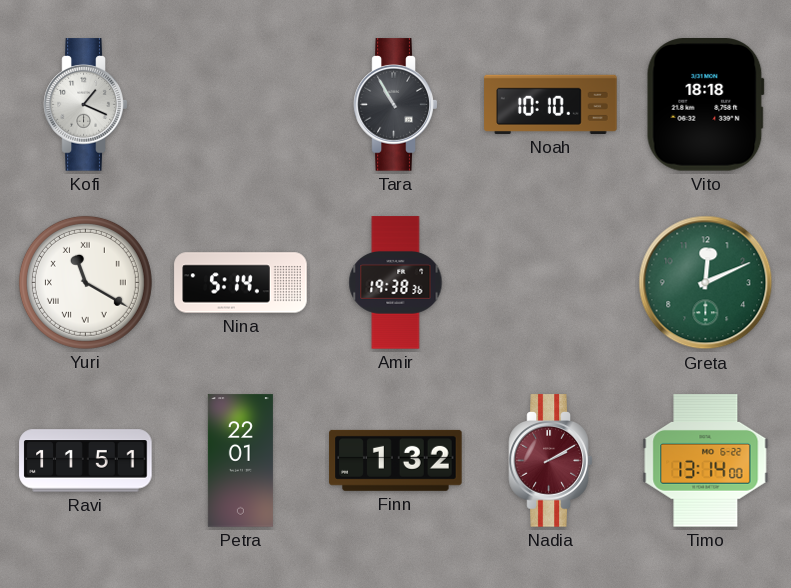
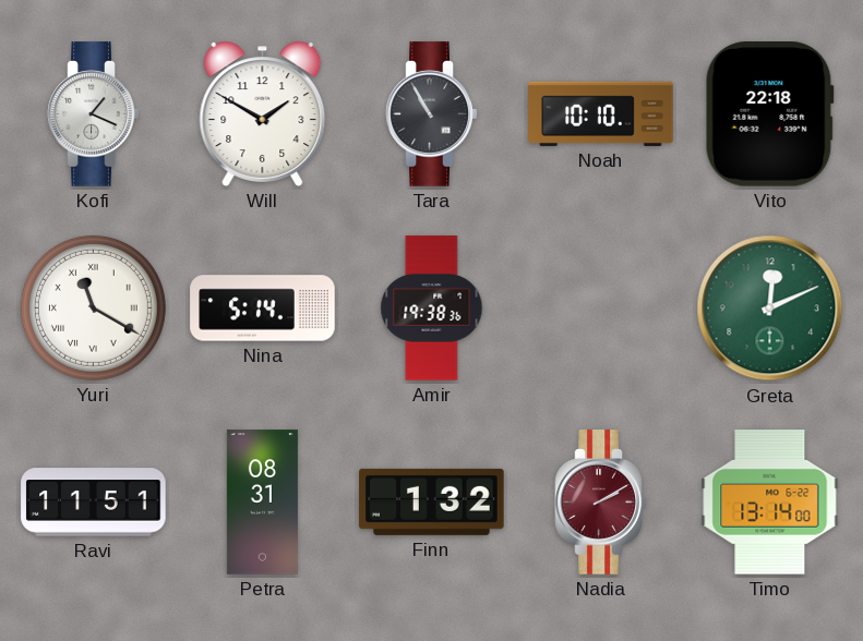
Will: none -> 1:50
Vito: 18:18 -> 22:18
Petra: 22:01 -> 08:31
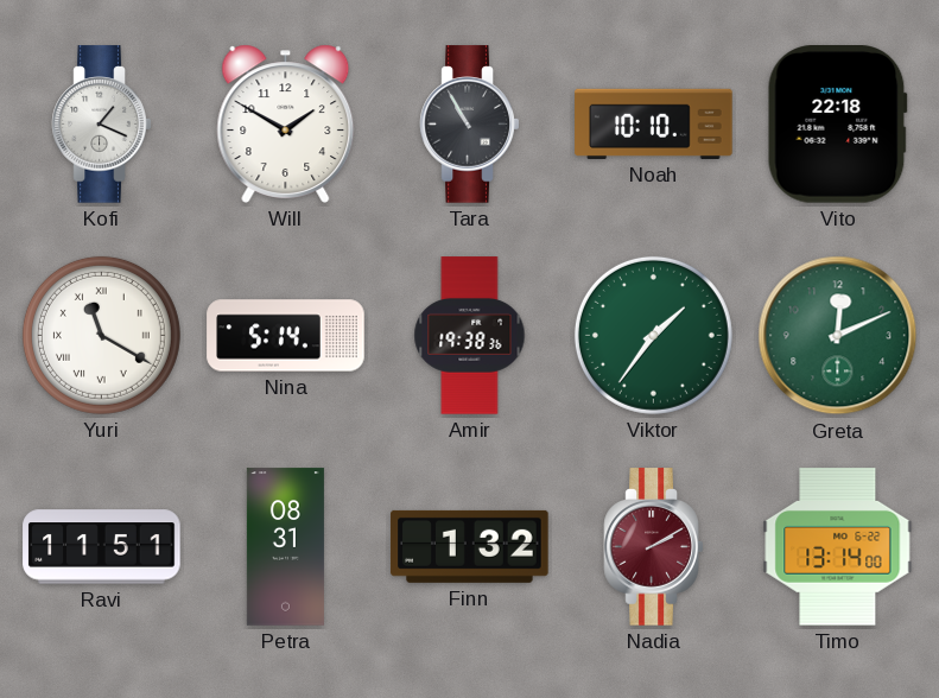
Viktor: none -> 1:36
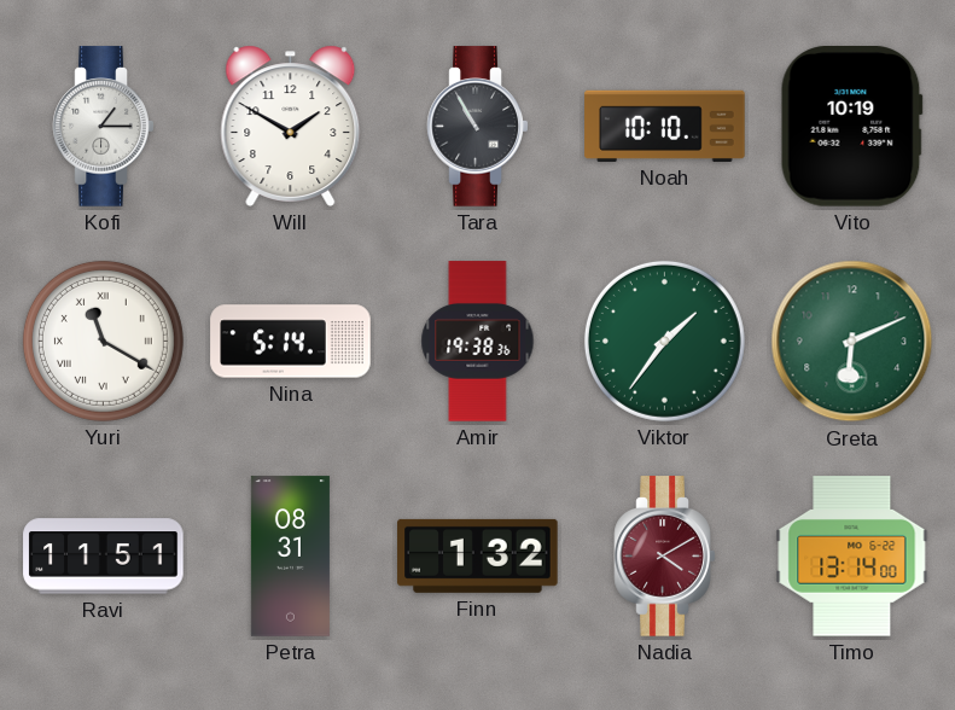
Kofi: 1:19 -> 1:15
Vito: 22:18 -> 10:19
Greta: 12:11 -> 6:11
Nadia: 2:10 -> 4:10
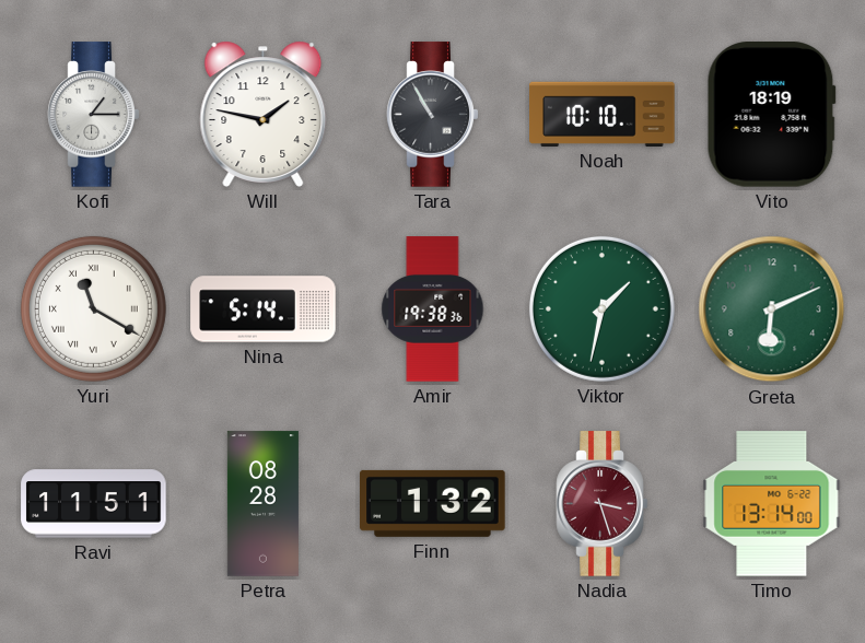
Will: 1:50 -> 1:47
Vito: 10:19 -> 18:19
Viktor: 1:36 -> 1:32
Petra: 08:31 -> 08:28
Nadia: 4:10 -> 3:27
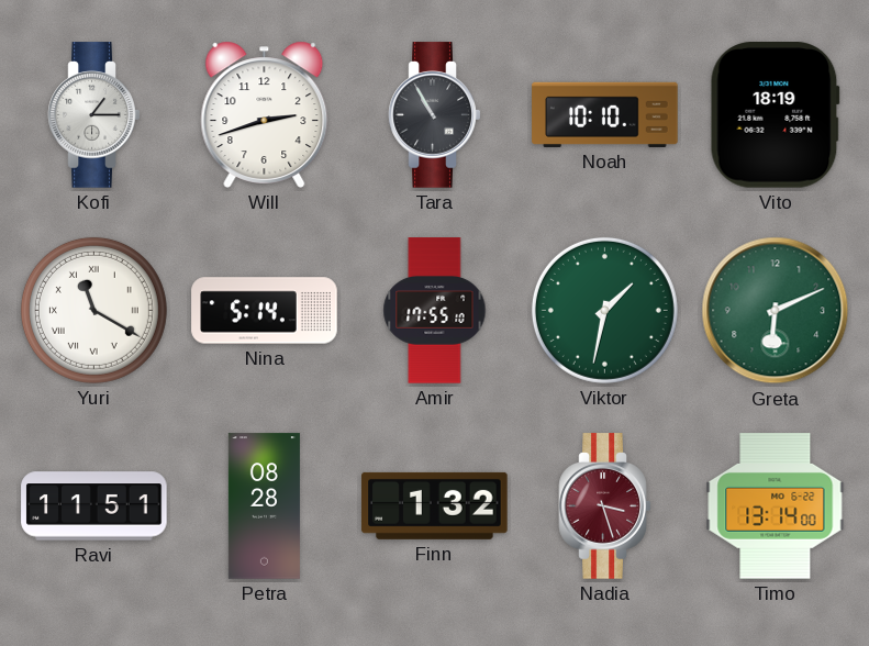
Will: 1:47 -> 2:42
Amir: 19:38 -> 17:55
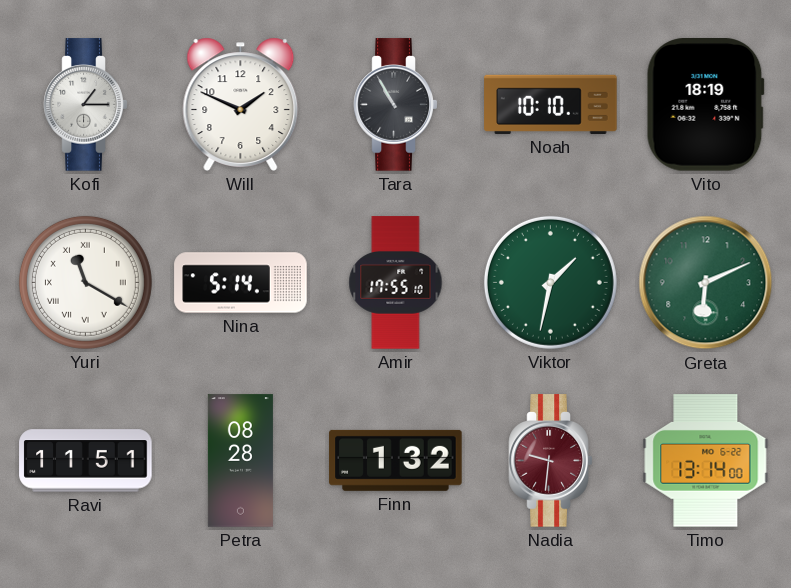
Will: 2:42 -> 1:49
Nadia: 3:27 -> 9:31
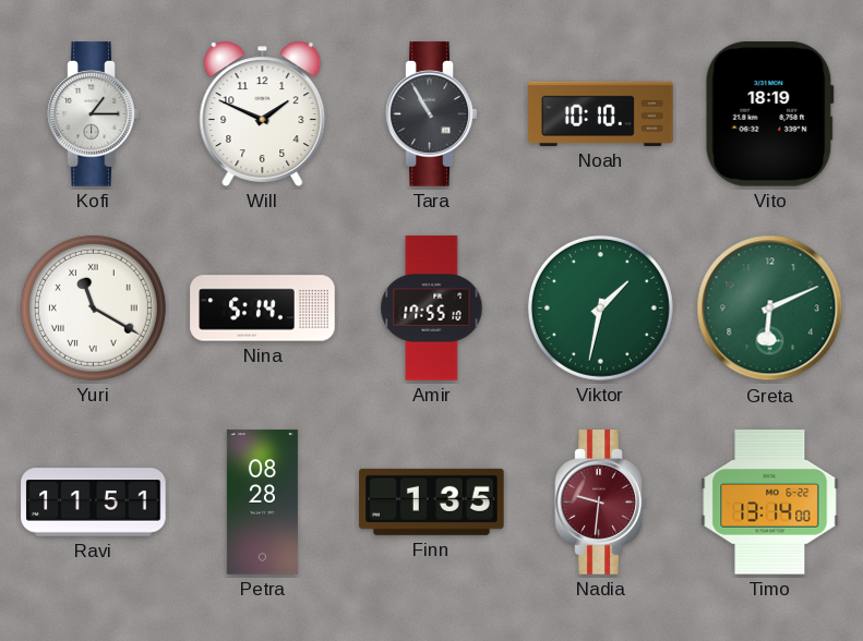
Finn: 1:32 -> 1:35
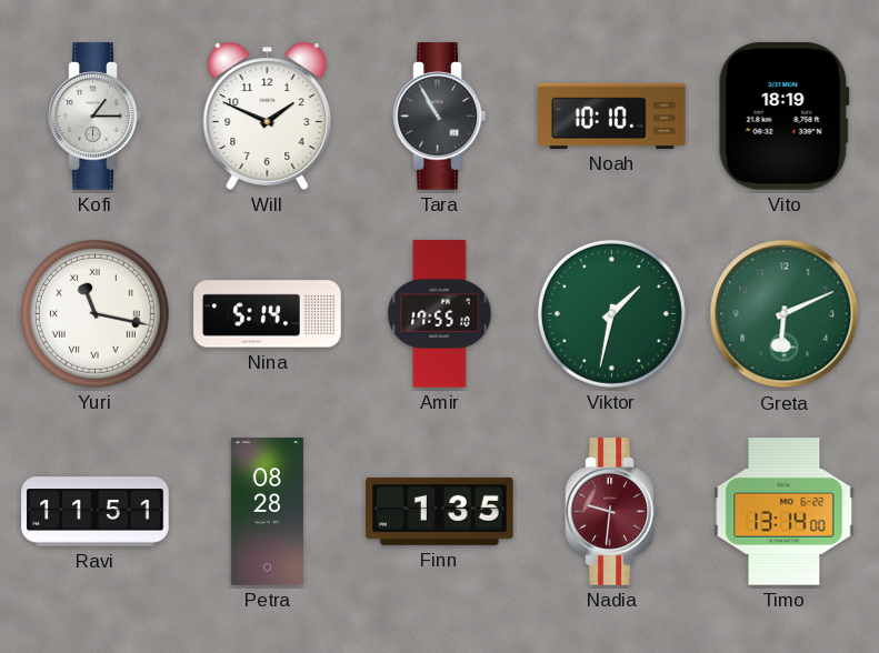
Yuri: 11:20 -> 11:17
